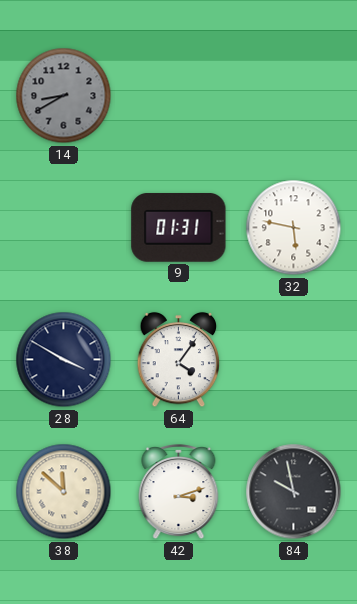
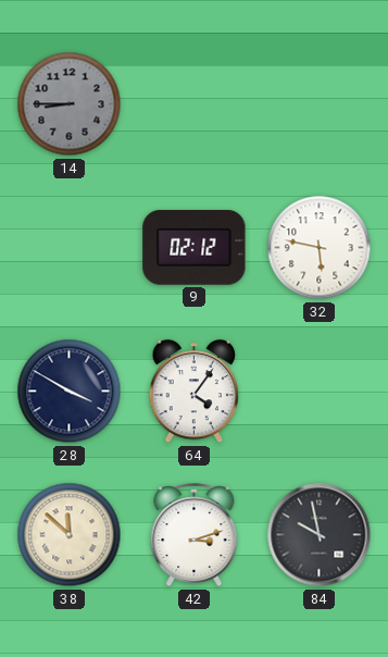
14: 8:40 -> 8:45
9: 01:31 -> 02:12
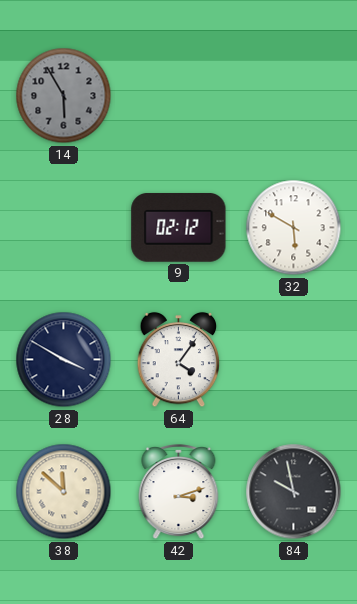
14: 8:45 -> 5:55
32: 5:47 -> 5:50
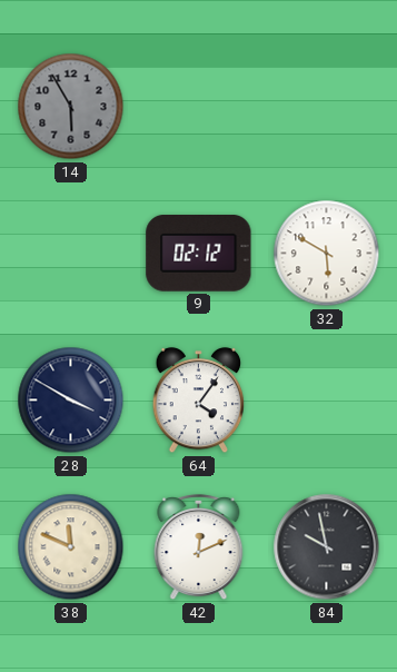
38: 11:52 -> 11:49
42: 3:12 -> 12:11
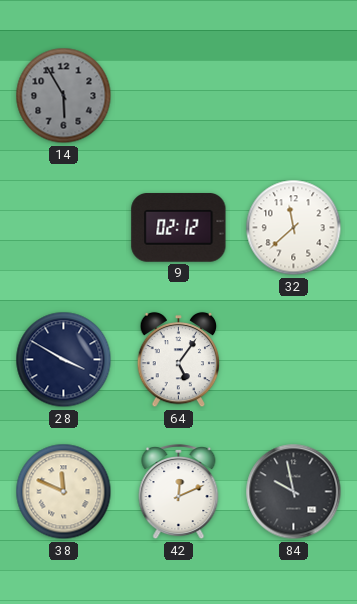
32: 5:50 -> 11:38
64: 4:06 -> 5:06
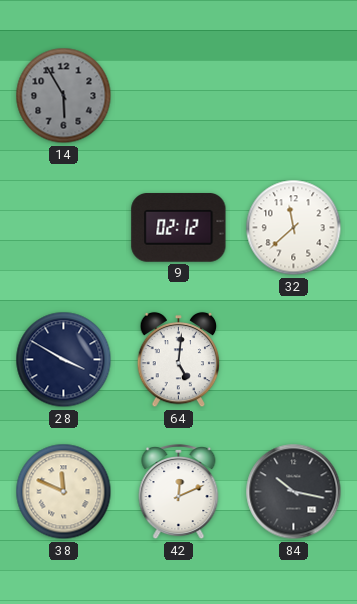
64: 5:06 -> 5:01
84: 9:58 -> 10:17
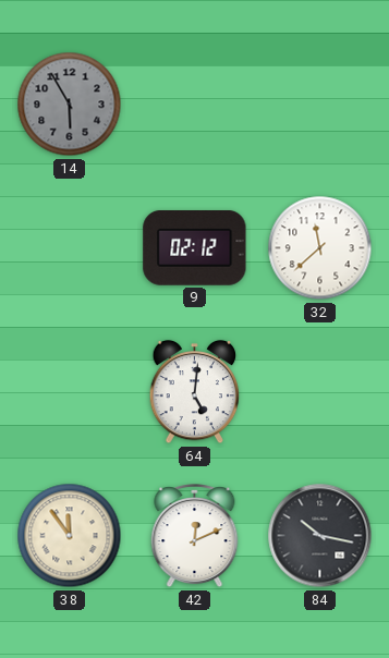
28: 3:50 -> none
38: 11:49 -> 11:54
